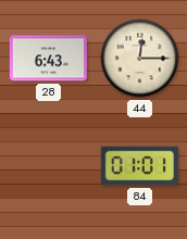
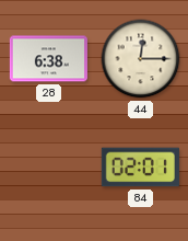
28: 6:43 -> 6:38
84: 01:01 -> 02:01
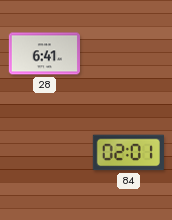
28: 6:38 -> 6:41
44: 12:15 -> none
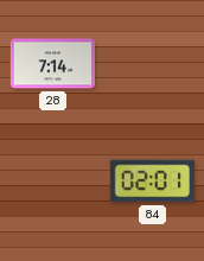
28: 6:41 -> 7:14
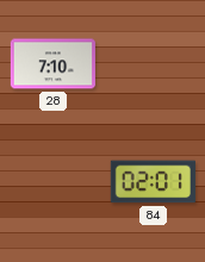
28: 7:14 -> 7:10
